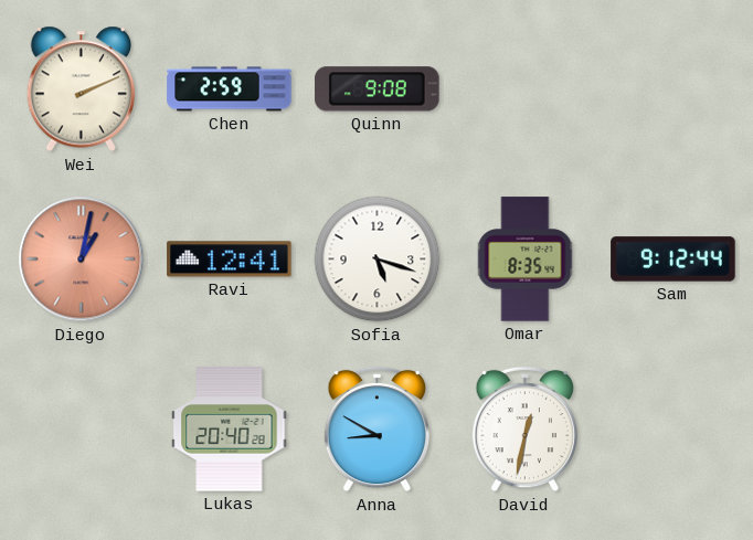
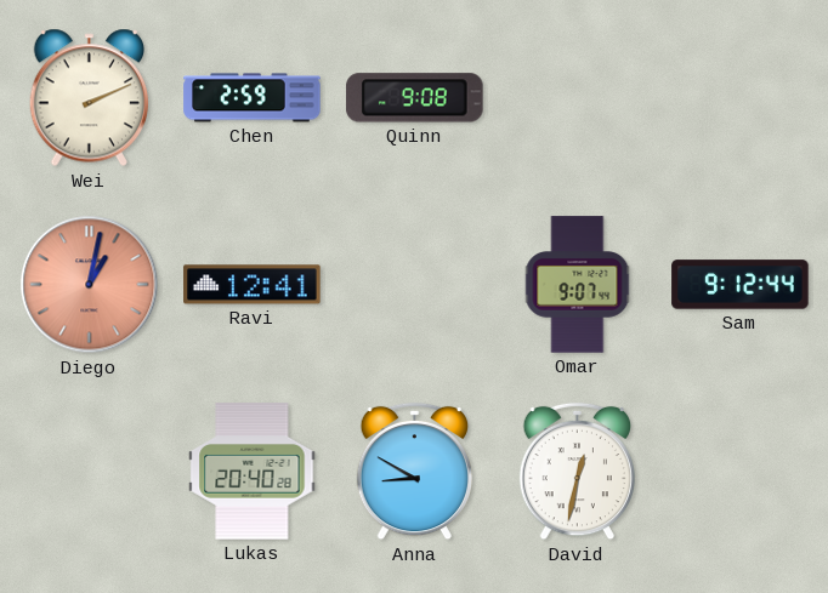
Sofia: 5:18 -> none
Omar: 8:35 -> 9:07
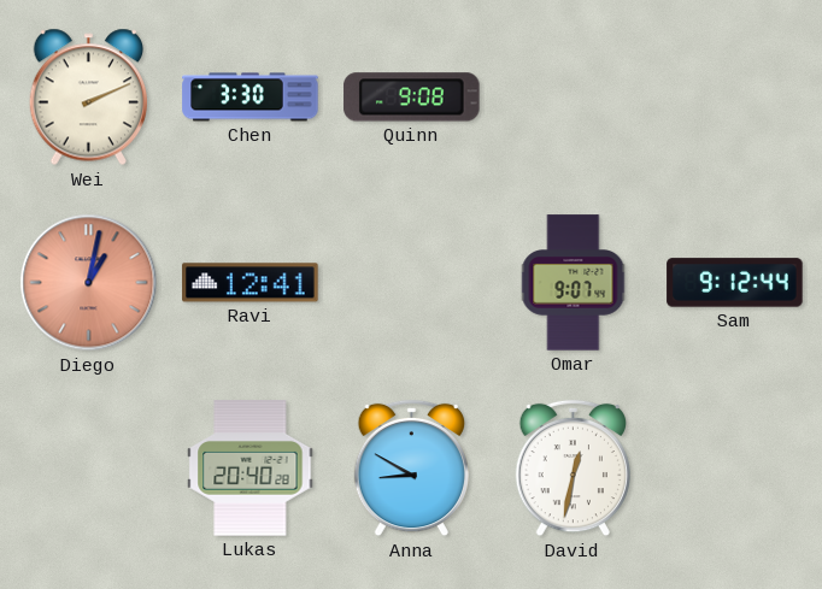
Chen: 2:59 -> 3:30
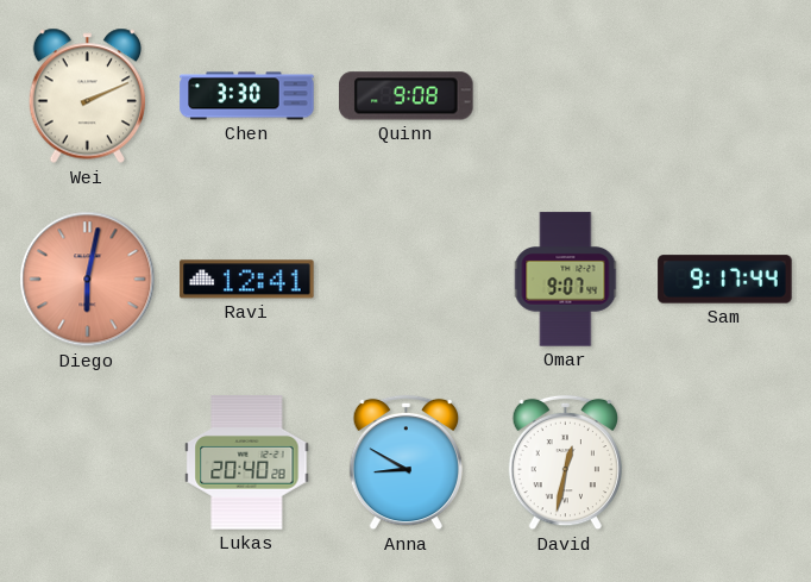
Diego: 1:02 -> 6:02
Sam: 9:12 -> 9:17
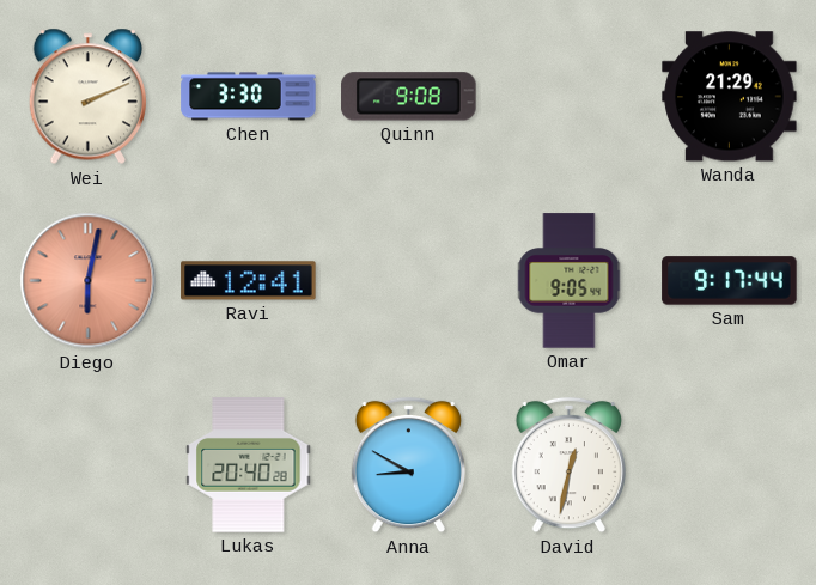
Wanda: none -> 21:29
Omar: 9:07 -> 9:05
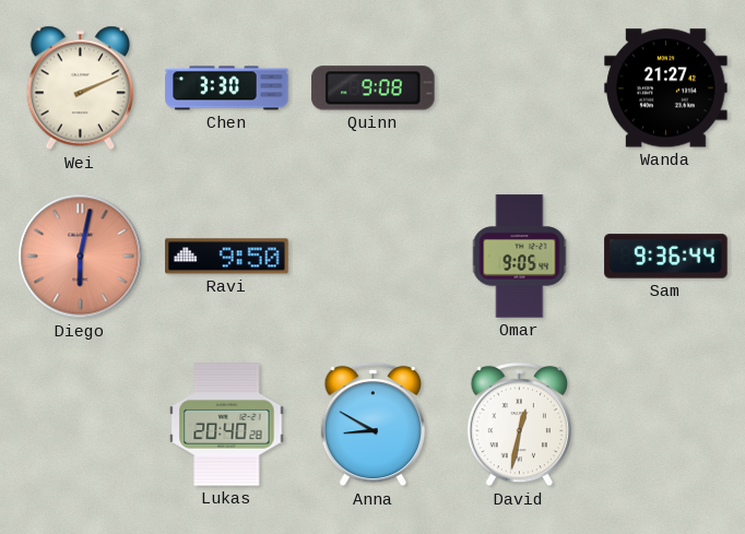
Wanda: 21:29 -> 21:27
Ravi: 12:41 -> 9:50
Sam: 9:17 -> 9:36
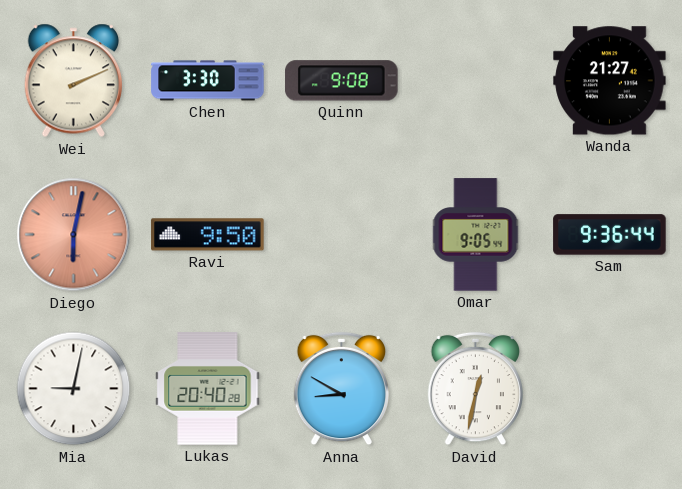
Mia: none -> 9:02
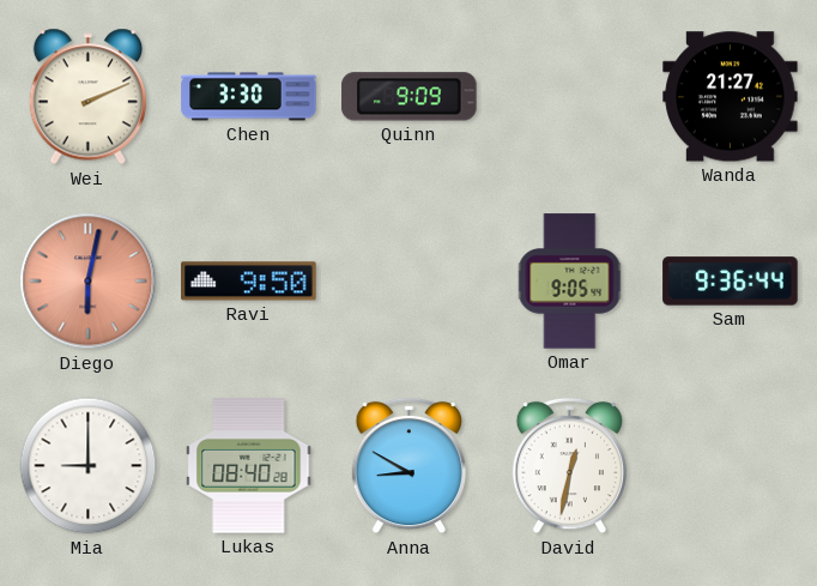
Quinn: 9:08 -> 9:09
Mia: 9:02 -> 9:00
Lukas: 20:40 -> 08:40
